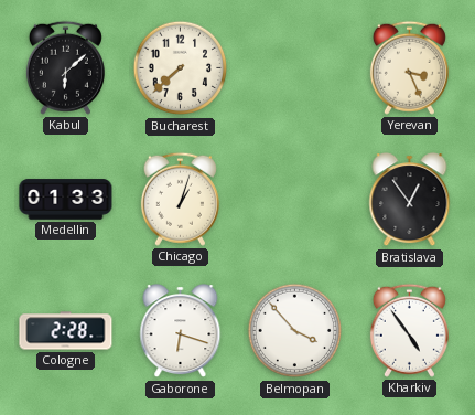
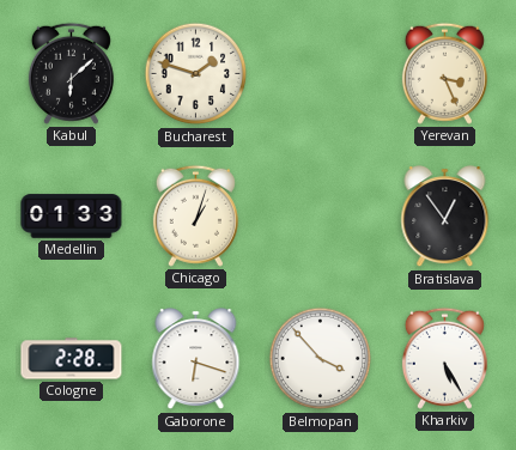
Bucharest: 7:38 -> 1:48
Kharkiv: 4:54 -> 5:25
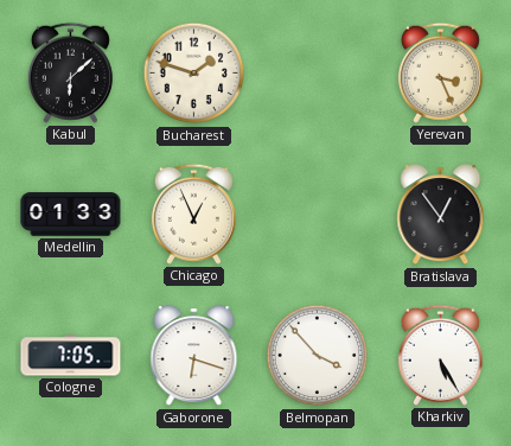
Chicago: 1:03 -> 12:56
Cologne: 2:28 -> 7:05
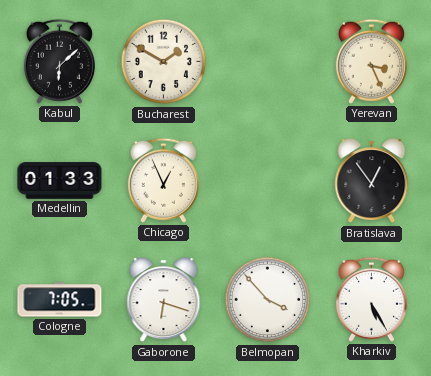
Bucharest: 1:48 -> 1:50
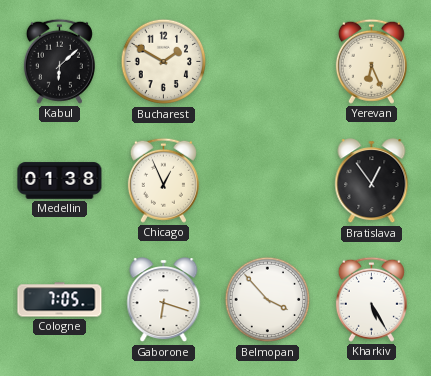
Yerevan: 3:26 -> 6:26
Medellin: 01:33 -> 01:38
